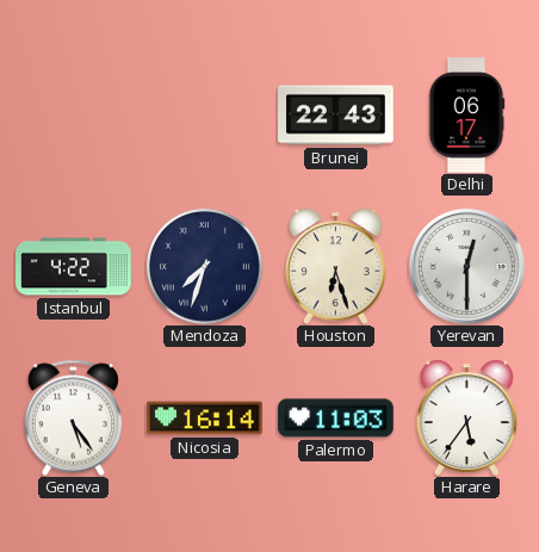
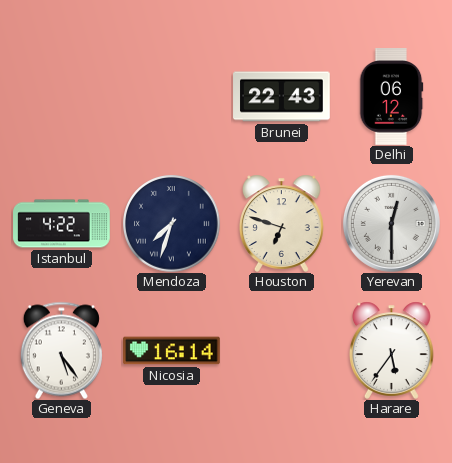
Delhi: 06:17 -> 06:12
Houston: 6:27 -> 6:48
Palermo: 11:03 -> none
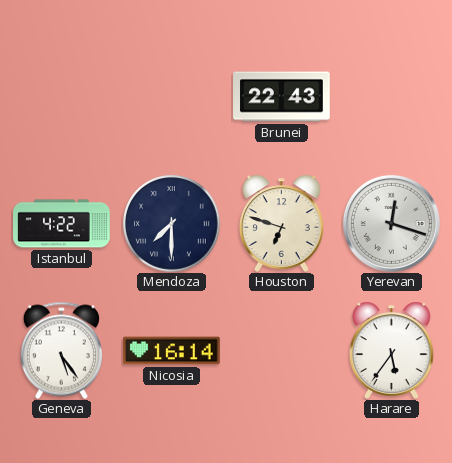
Delhi: 06:12 -> none
Mendoza: 7:33 -> 7:30
Yerevan: 12:30 -> 12:18
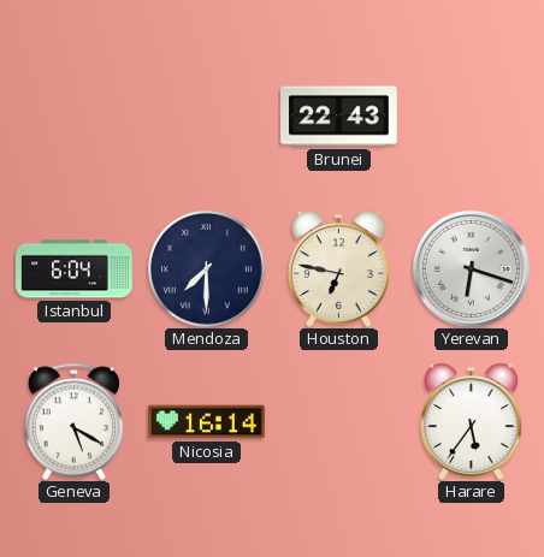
Istanbul: 4:22 -> 6:04
Houston: 6:48 -> 6:47
Yerevan: 12:18 -> 6:18
Geneva: 5:24 -> 5:20
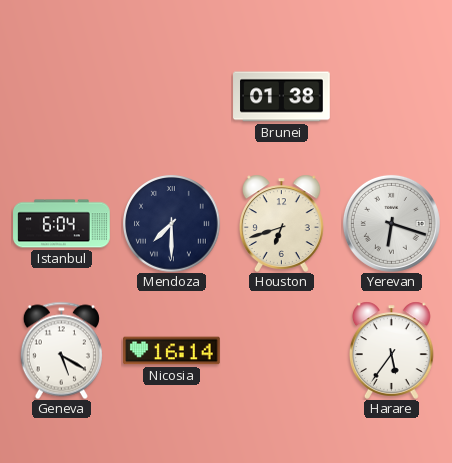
Brunei: 22:43 -> 01:38
Houston: 6:47 -> 6:42
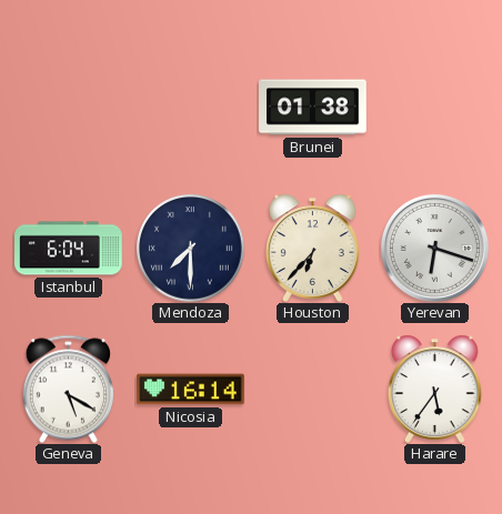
Houston: 6:42 -> 6:37
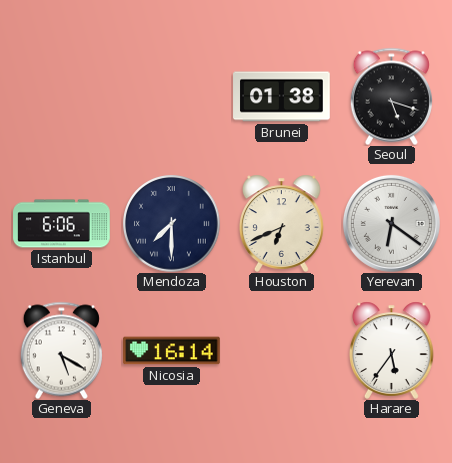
Seoul: none -> 5:18
Istanbul: 6:04 -> 6:06
Houston: 6:37 -> 6:41
Yerevan: 6:18 -> 6:21
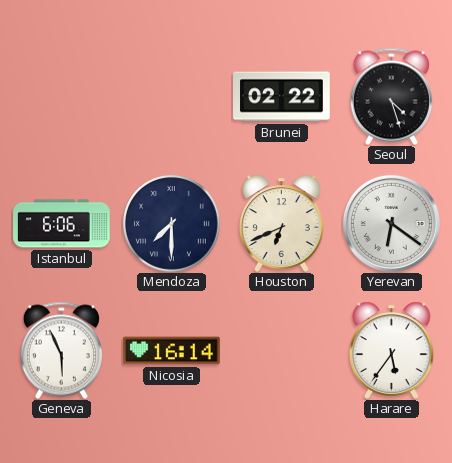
Brunei: 01:38 -> 02:22
Seoul: 5:18 -> 4:27
Geneva: 5:20 -> 5:56
